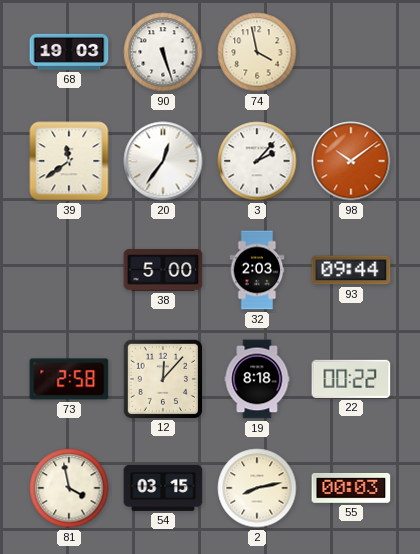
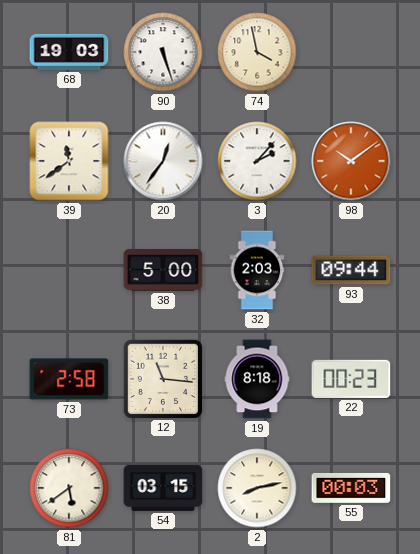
12: 12:07 -> 11:16
22: 00:22 -> 00:23
81: 3:58 -> 5:39
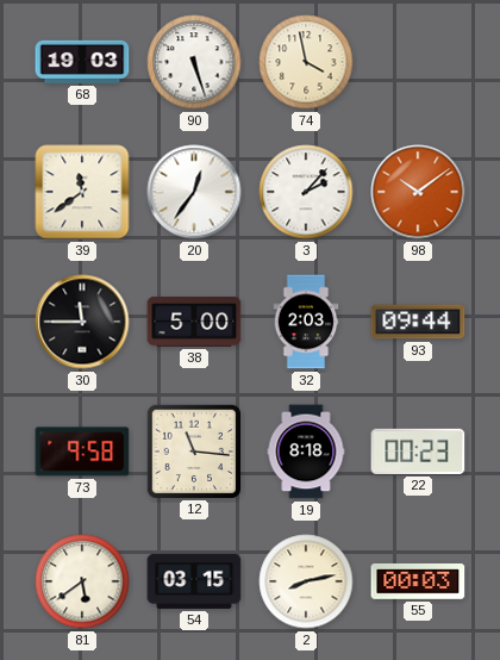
30: none -> 11:45
73: 2:58 -> 9:58
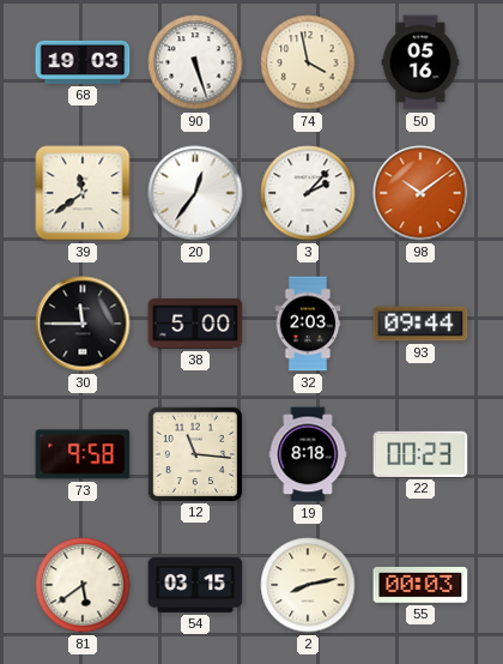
50: none -> 05:16
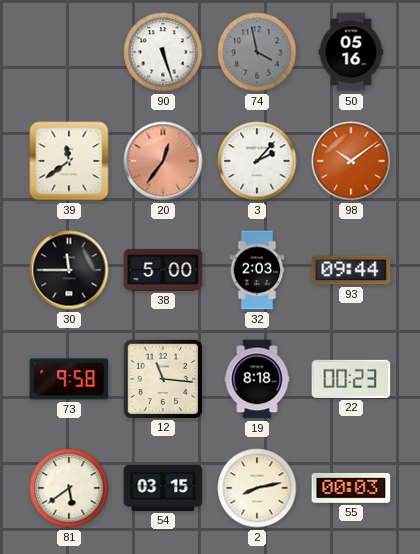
68: 19:03 -> none
74 dial: cream -> grey
20 dial: white -> salmon
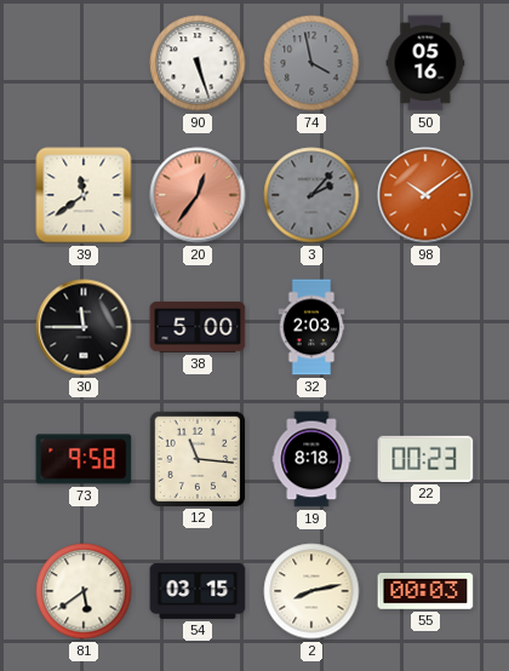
3 dial: white -> grey
93: 09:44 -> none
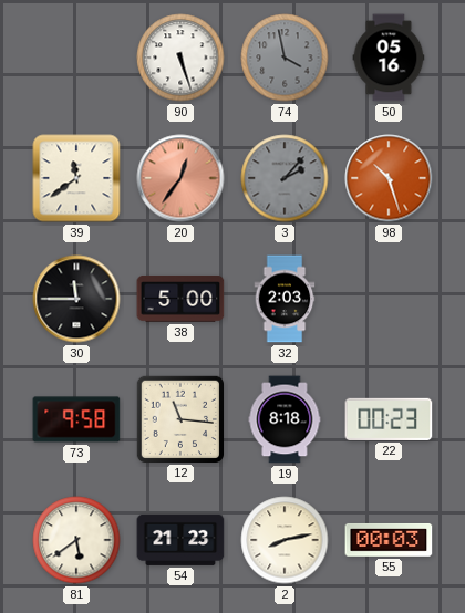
98: 10:09 -> 10:27
54: 03:15 -> 21:23
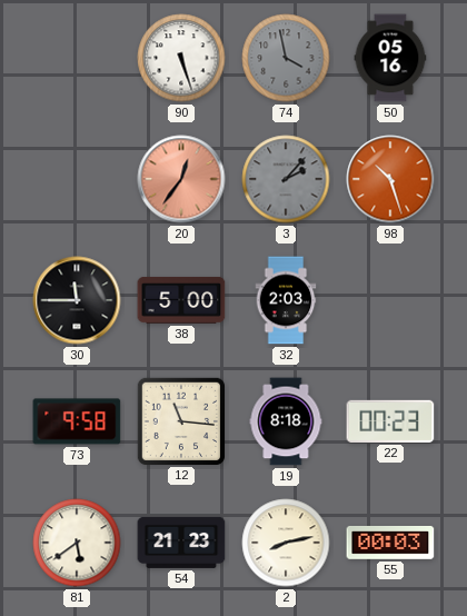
39: 11:39 -> none
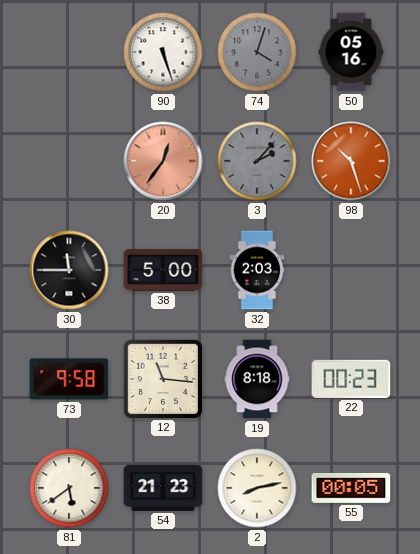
74: 3:58 -> 4:03
55: 00:03 -> 00:05
